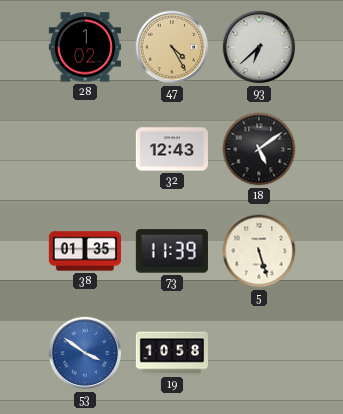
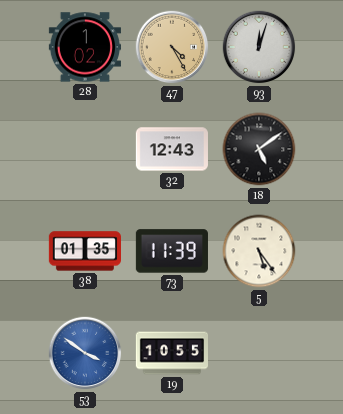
93: 6:38 -> 12:03
5: 5:27 -> 5:24
19: 10:58 -> 10:55
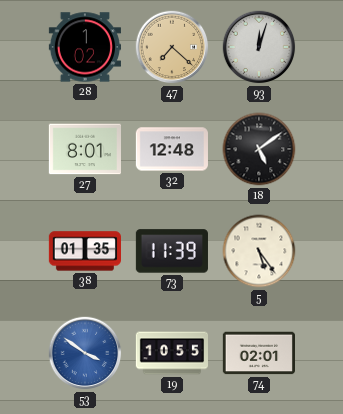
47: 4:25 -> 7:22
27: none -> 8:01
32: 12:43 -> 12:48
74: none -> 02:01
